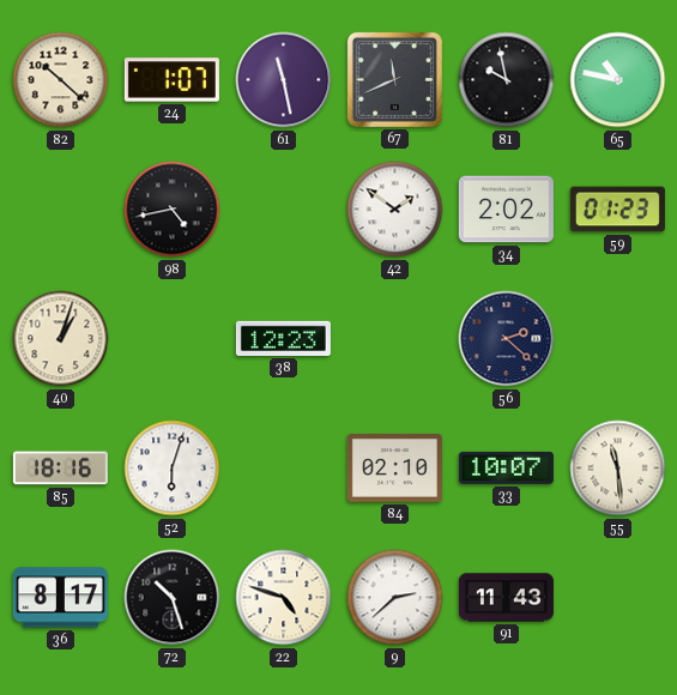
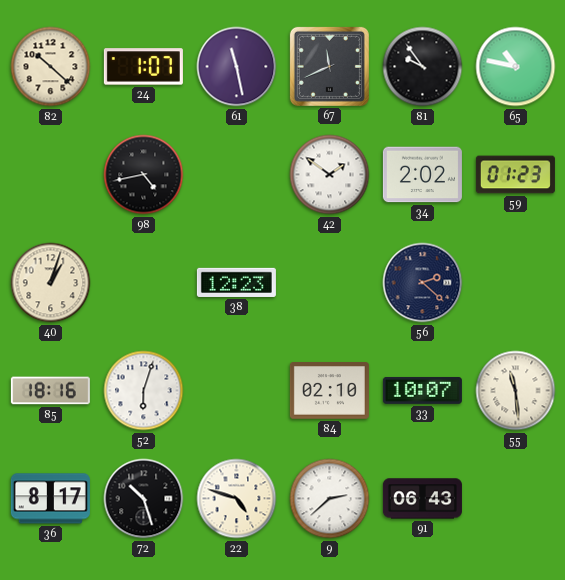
81: 9:58 -> 9:54
91: 11:43 -> 06:43
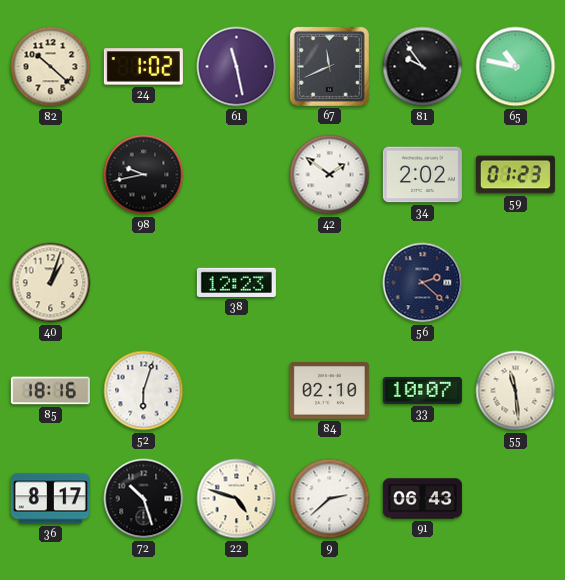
24: 1:07 -> 1:02
98: 4:43 -> 9:43
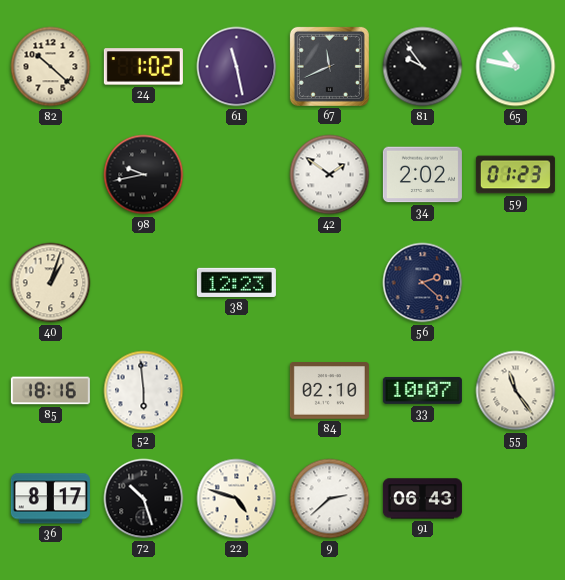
52: 6:03 -> 5:59
55: 11:29 -> 11:24
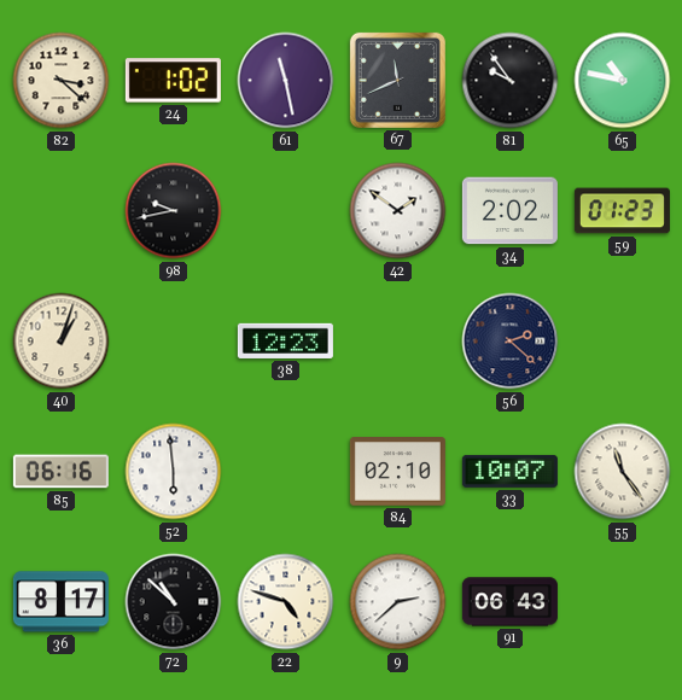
82: 10:22 -> 3:22
85: 18:16 -> 06:16
72: 10:27 -> 10:52
